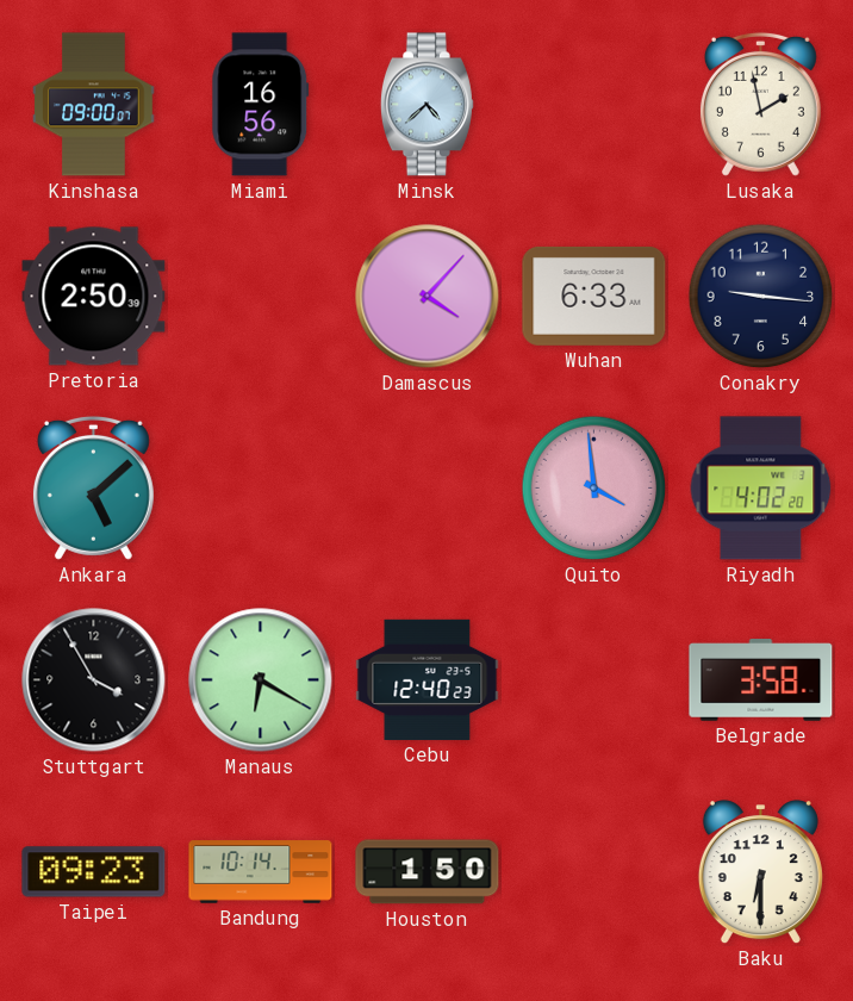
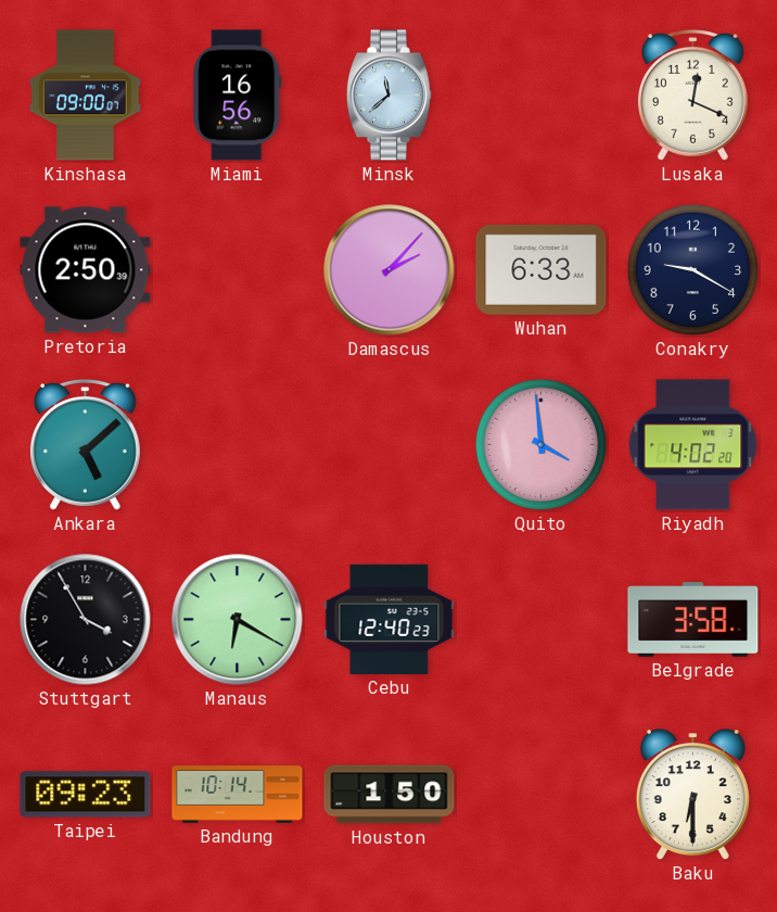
Minsk: 4:38 -> 11:38
Lusaka: 1:58 -> 12:19
Damascus: 4:07 -> 2:07
Conakry: 9:16 -> 9:20
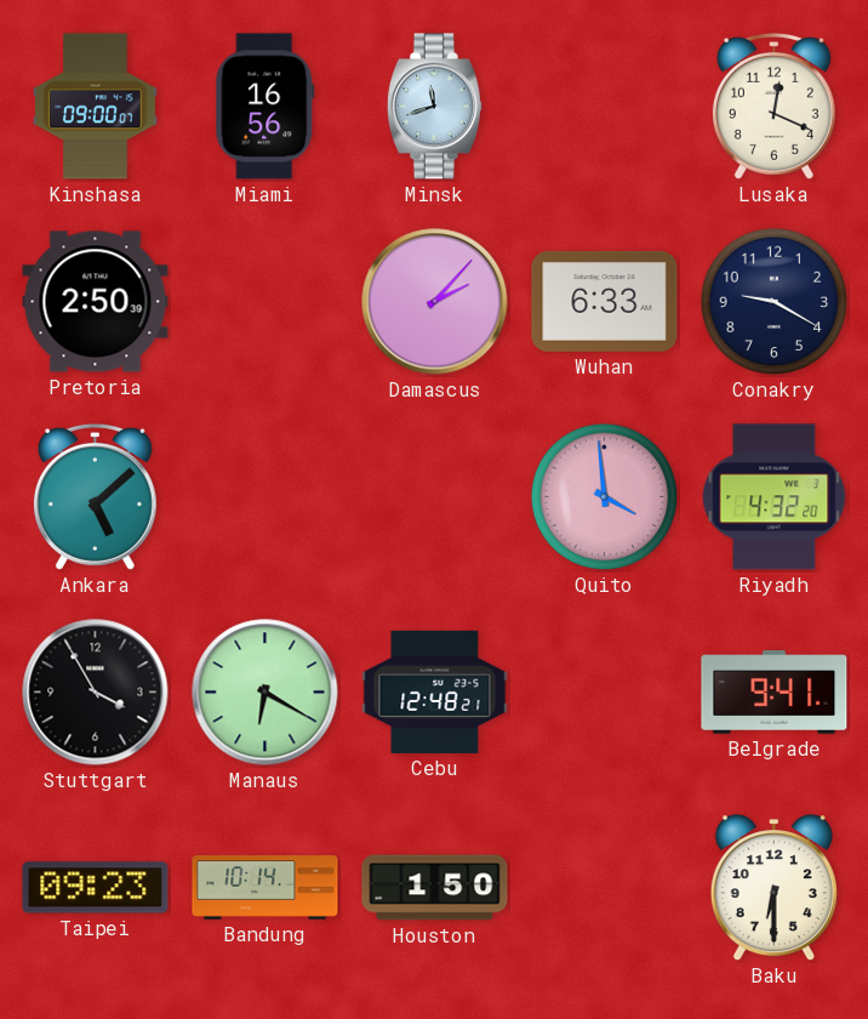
Minsk: 11:38 -> 11:42
Riyadh: 4:02 -> 4:32
Cebu: 12:40 -> 12:48
Belgrade: 3:58 -> 9:41
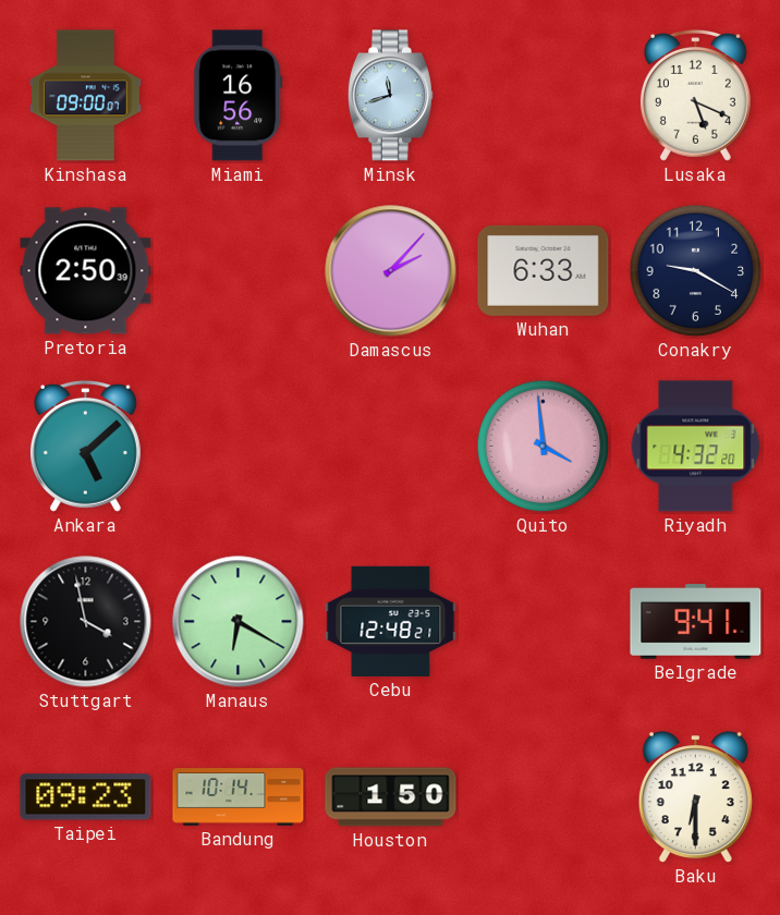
Lusaka: 12:19 -> 5:19
Stuttgart: 3:55 -> 3:58
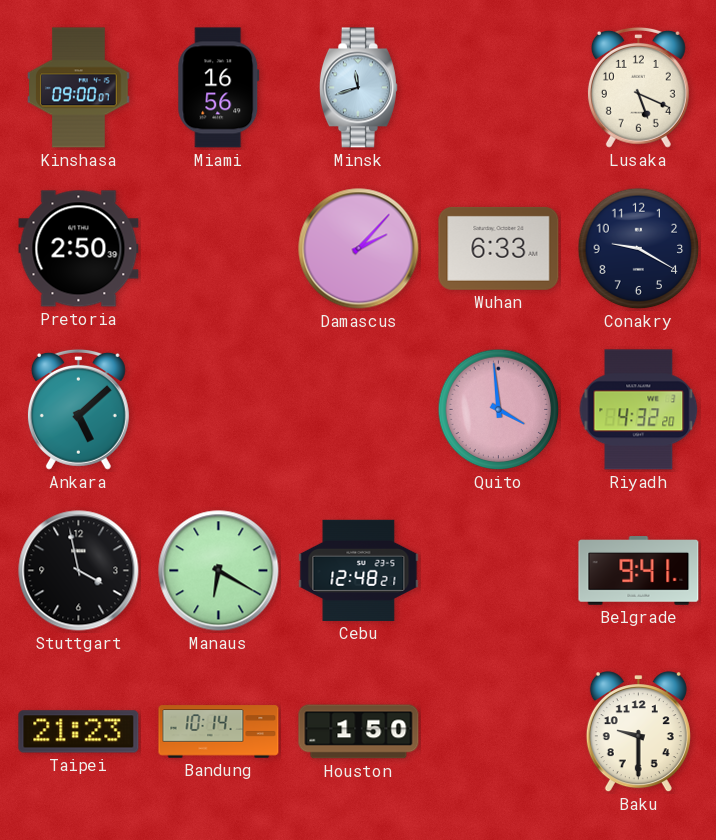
Taipei: 09:23 -> 21:23
Baku: 6:30 -> 9:30
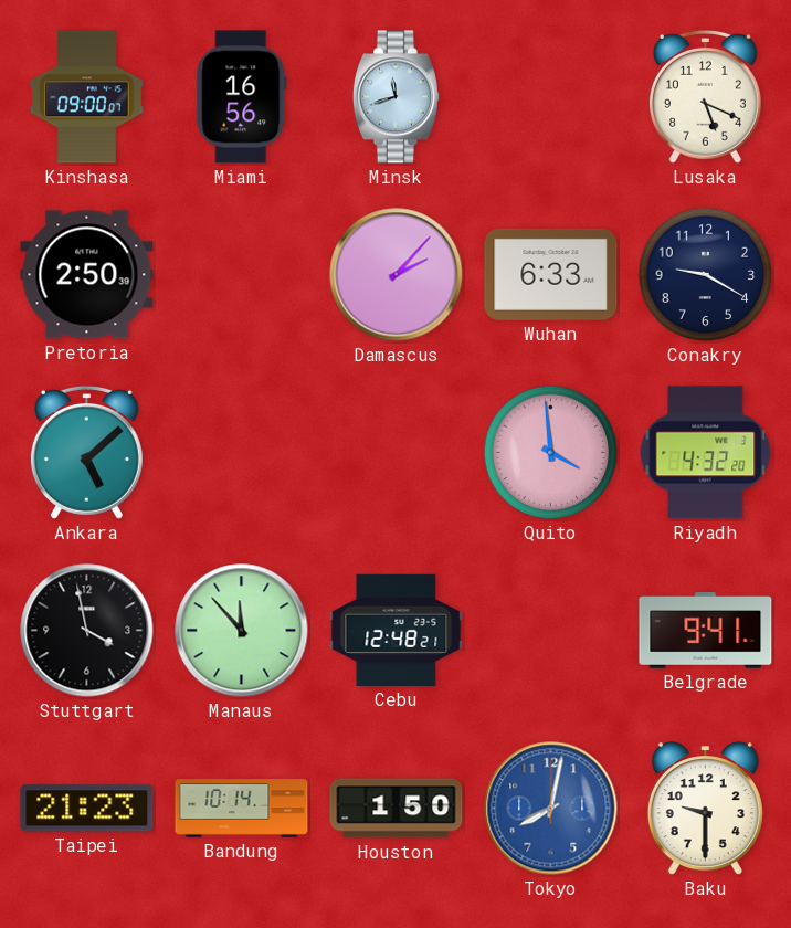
Manaus: 6:20 -> 11:53
Tokyo: none -> 8:02
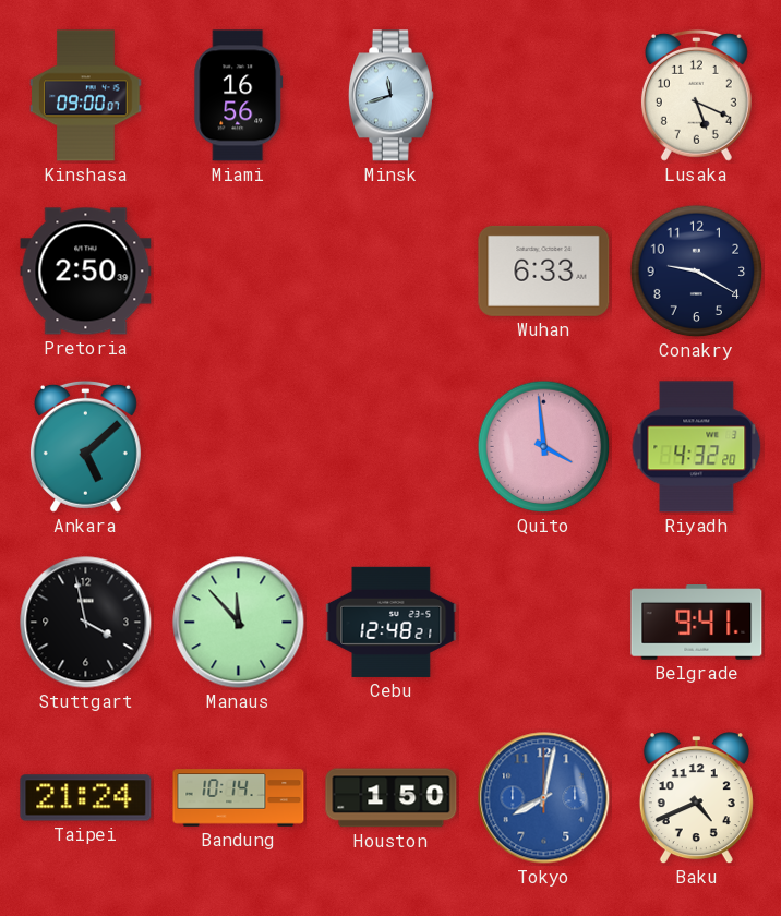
Damascus: 2:07 -> none
Taipei: 21:23 -> 21:24
Baku: 9:30 -> 4:41
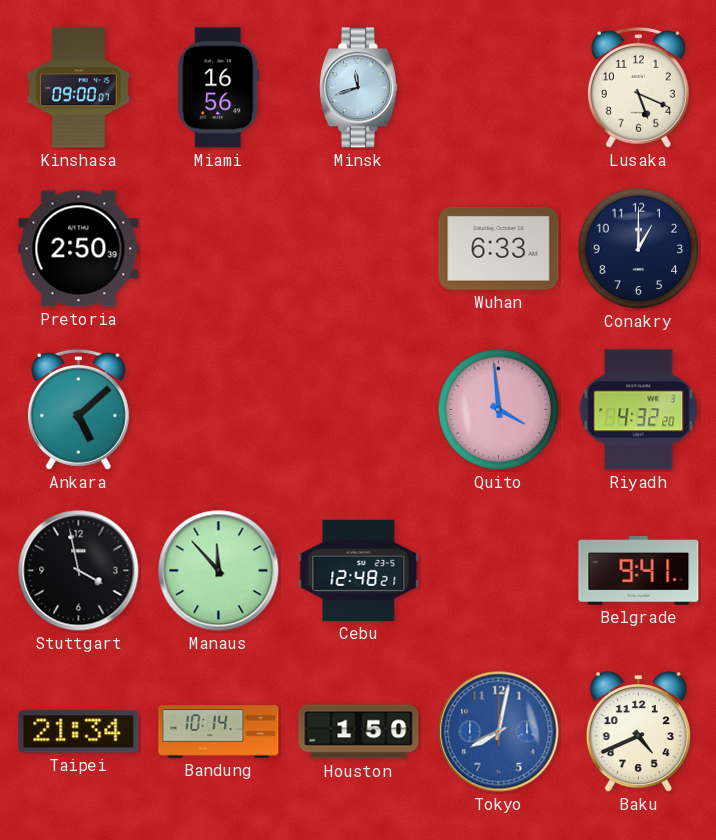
Conakry: 9:20 -> 1:00
Taipei: 21:24 -> 21:34
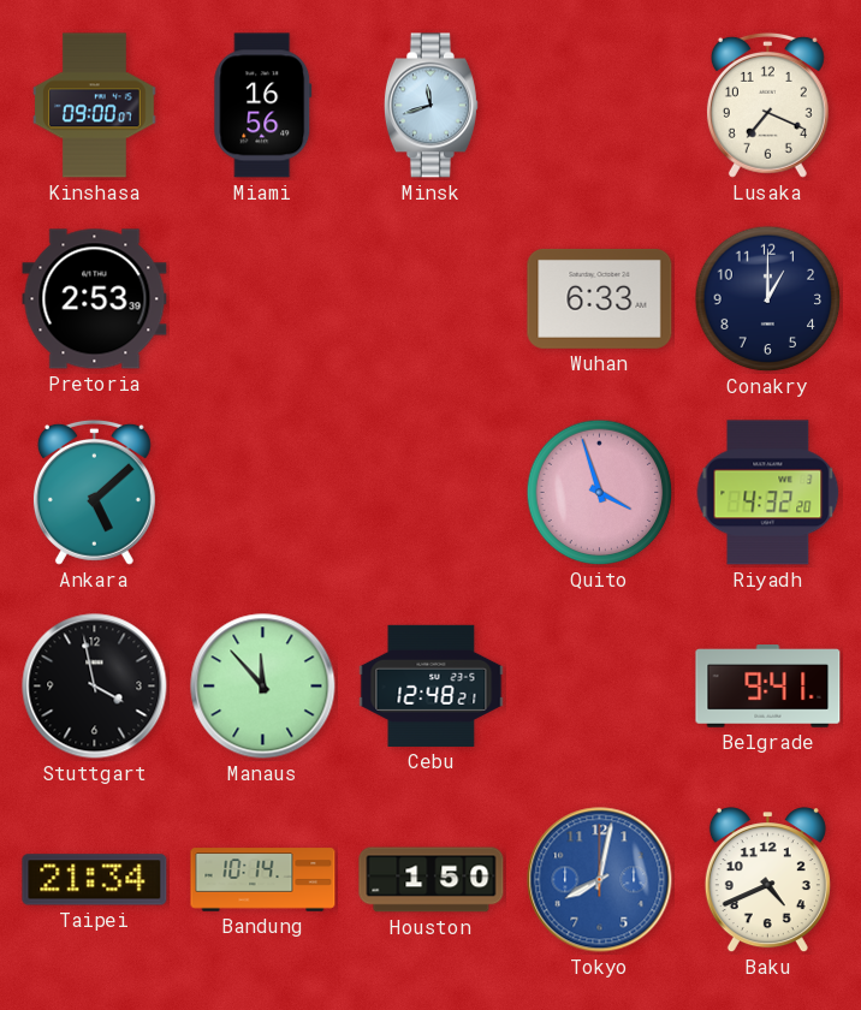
Lusaka: 5:19 -> 7:19
Pretoria: 2:50 -> 2:53
Quito: 3:59 -> 3:57
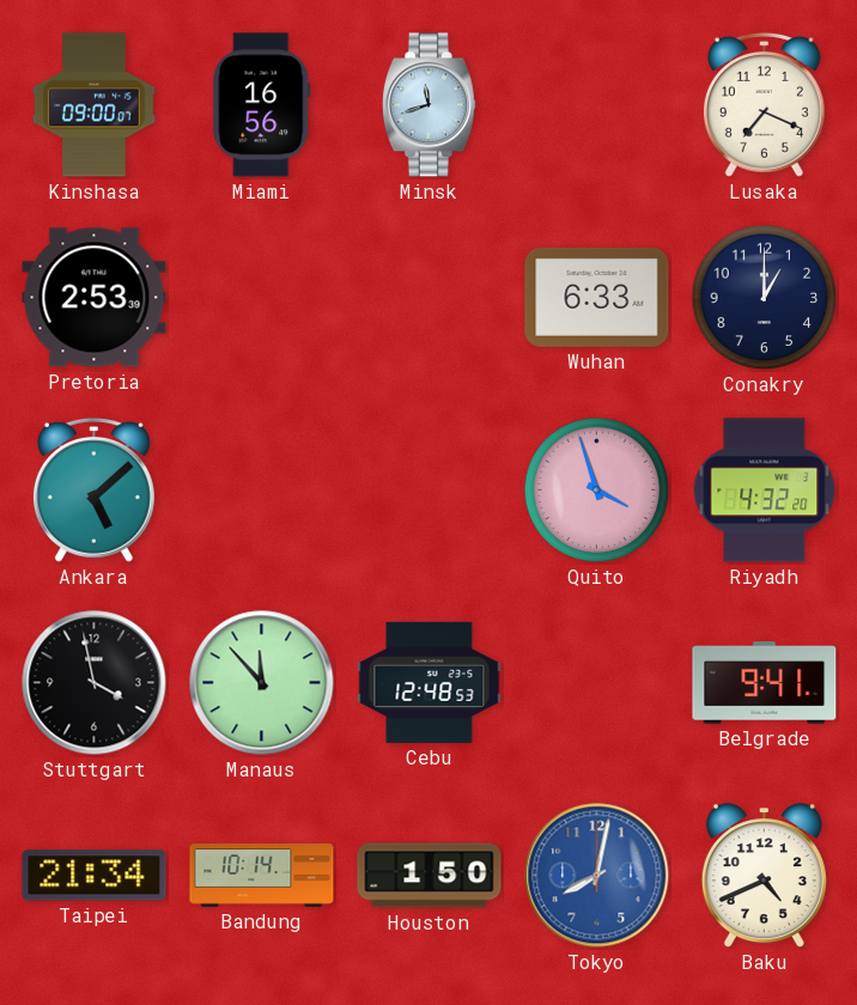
Cebu: 12:48:21 -> 12:48:53
